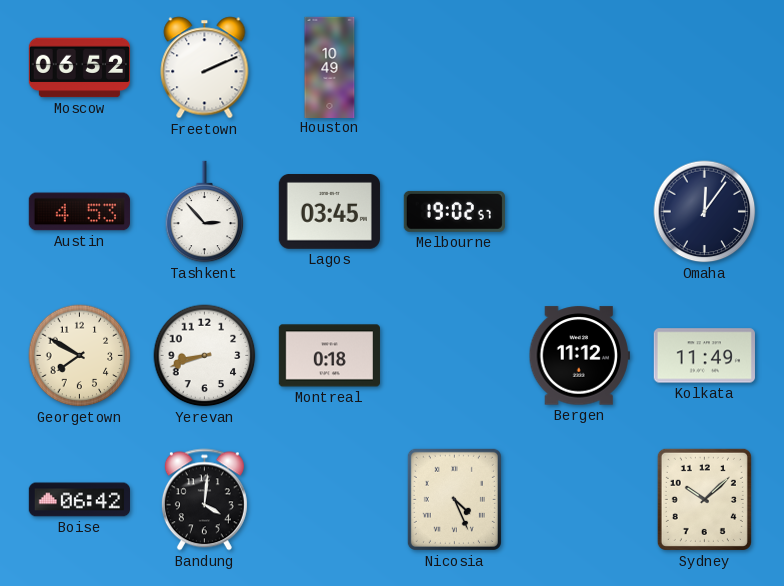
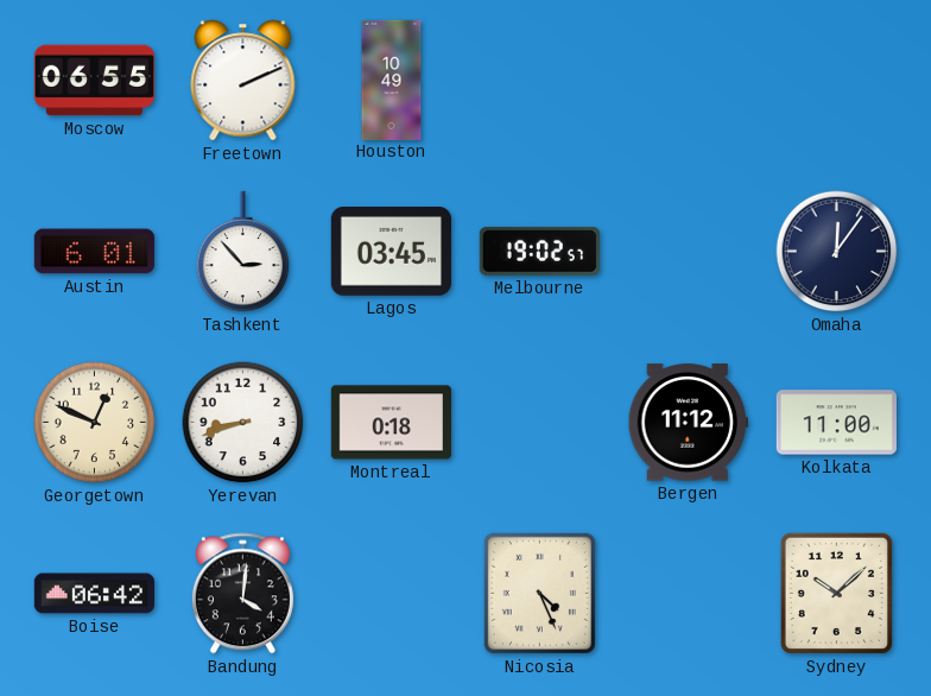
Moscow: 06:52 -> 06:55
Austin: 4:53 -> 6:01
Georgetown: 7:50 -> 12:49
Kolkata: 11:49 -> 11:00
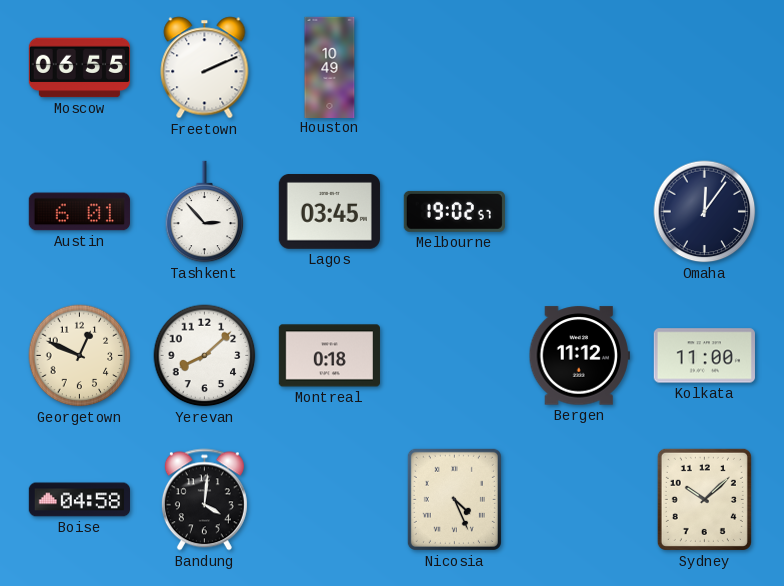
Yerevan: 8:42 -> 8:08
Boise: 06:42 -> 04:58
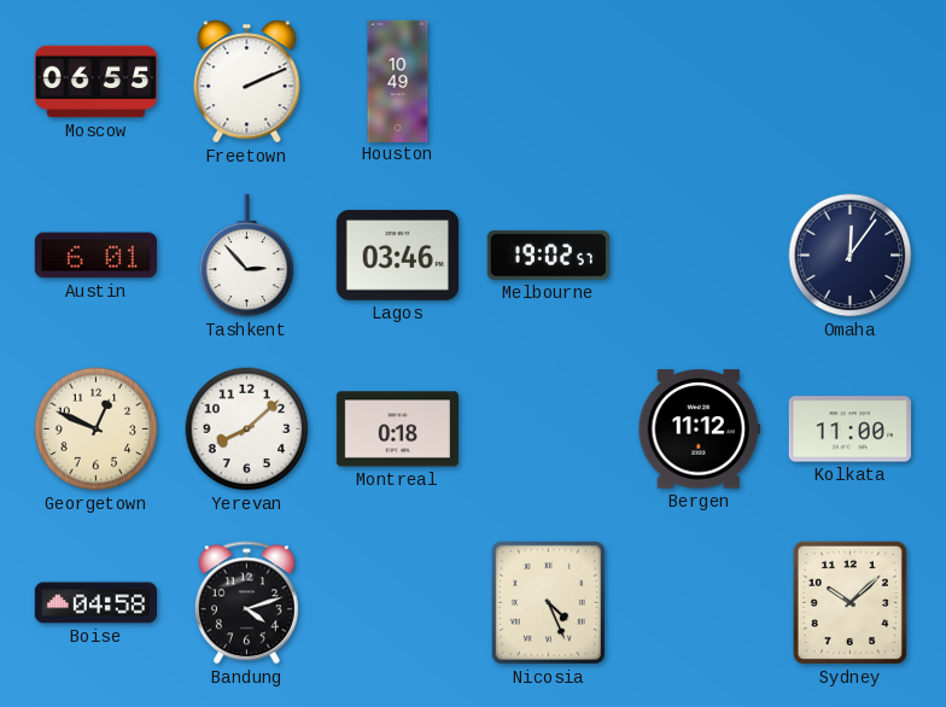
Lagos: 03:45 -> 03:46
Bandung: 4:01 -> 4:12
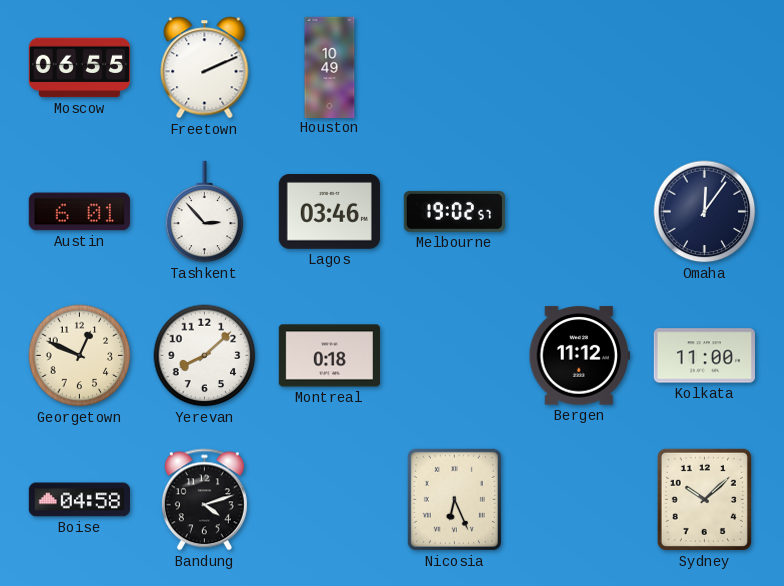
Nicosia: 4:26 -> 6:26
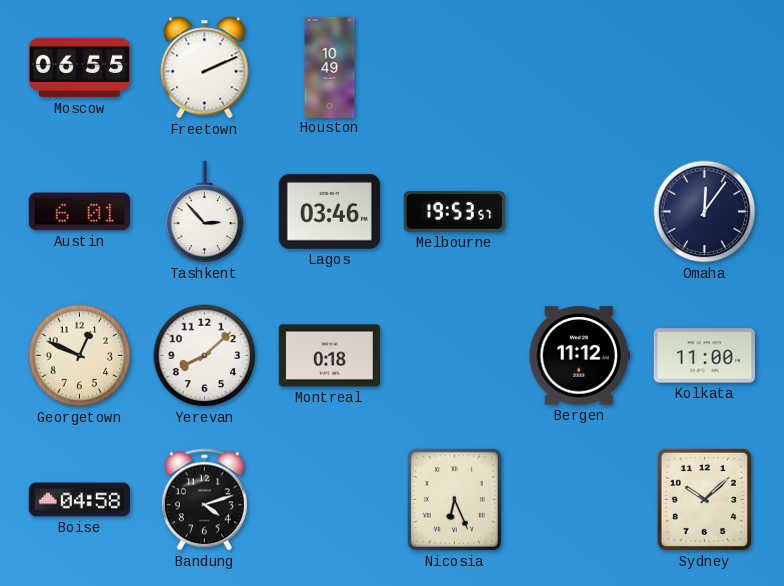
Melbourne: 19:02 -> 19:53
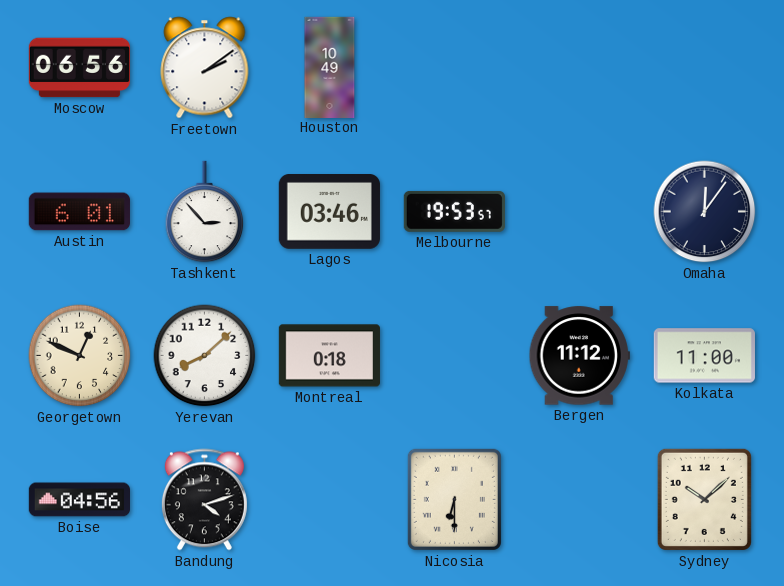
Moscow: 06:55 -> 06:56
Freetown: 2:11 -> 2:09
Boise: 04:58 -> 04:56
Nicosia: 6:26 -> 6:30
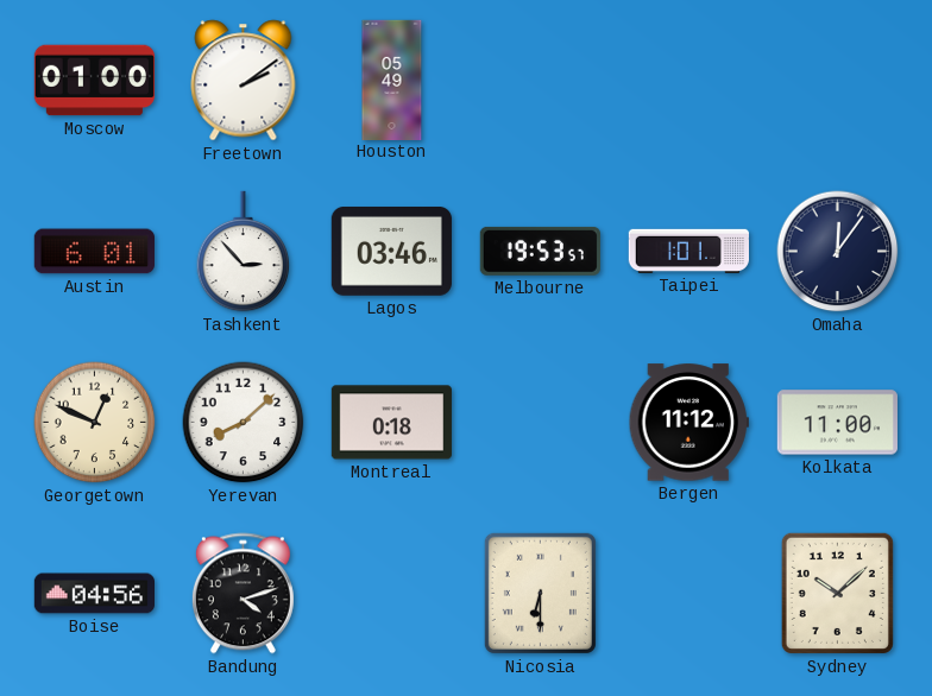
Moscow: 06:56 -> 01:00
Houston: 10:49 -> 05:49
Taipei: none -> 1:01
